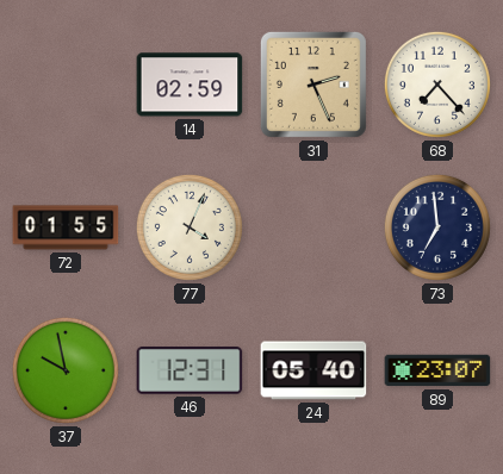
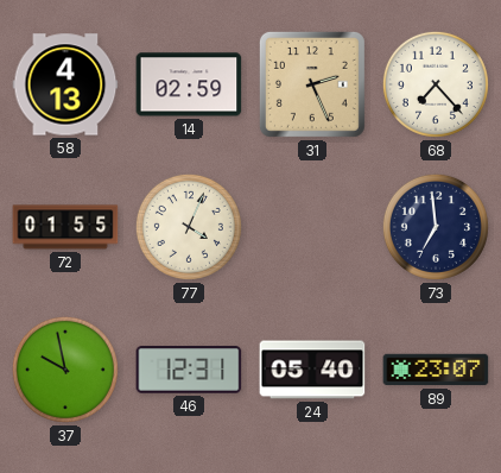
58: none -> 4:13
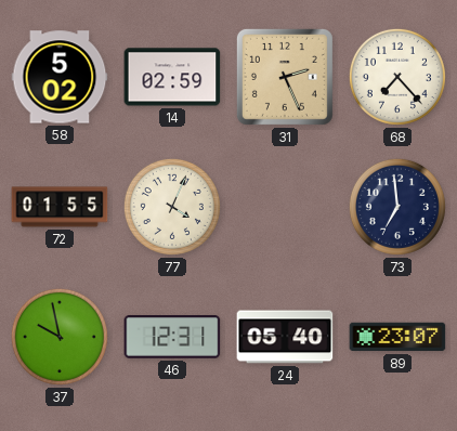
58: 4:13 -> 5:02
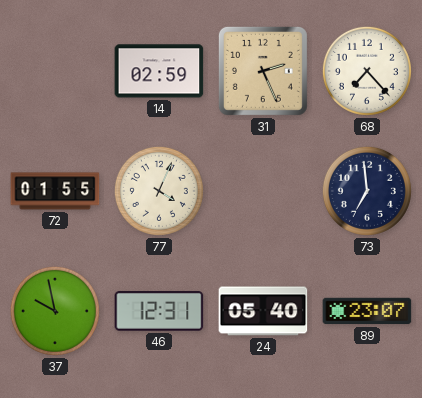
58: 5:02 -> none
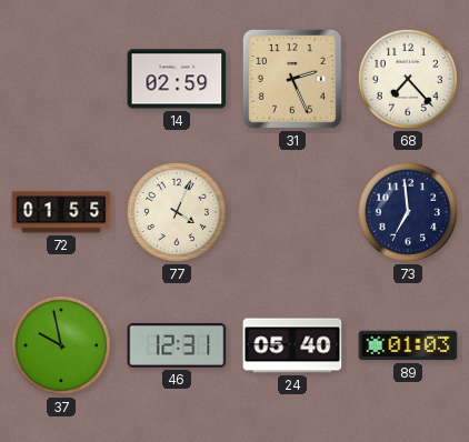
89: 23:07 -> 01:03
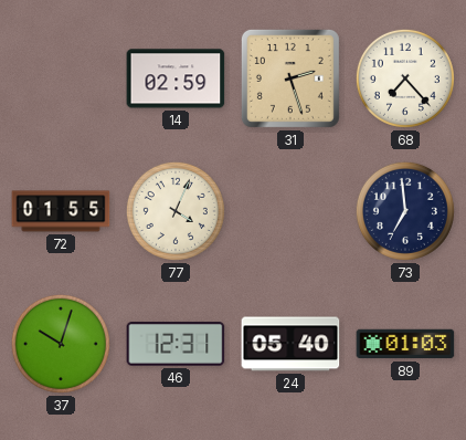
31: 2:26 -> 2:27
37: 9:58 -> 10:03
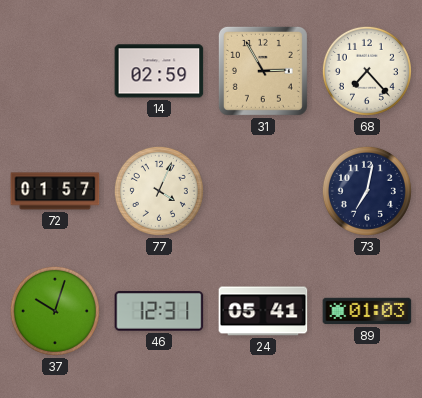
31: 2:27 -> 2:55
72: 01:55 -> 01:57
73: 6:59 -> 7:02
24: 05:40 -> 05:41
